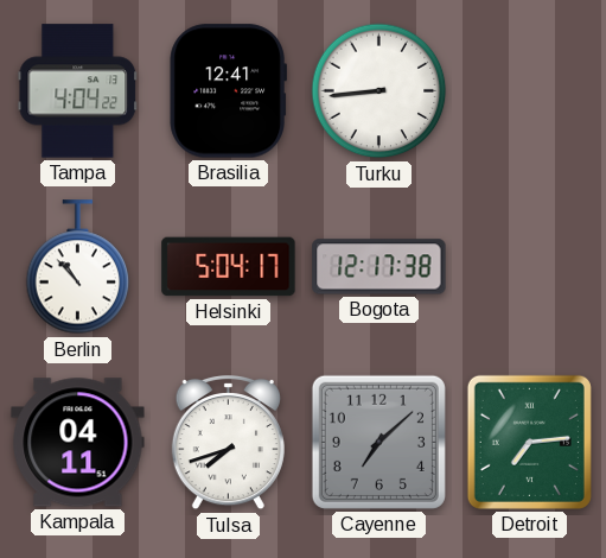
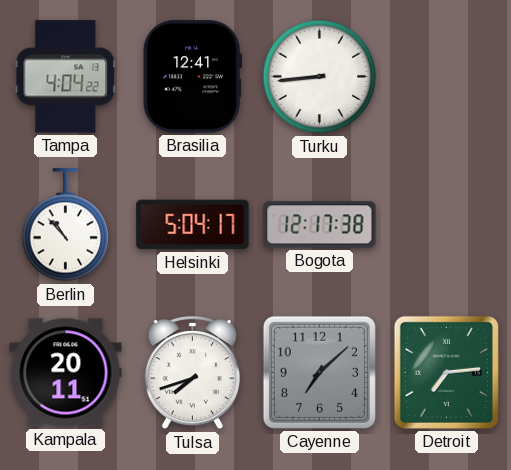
Kampala: 04:11 -> 20:11
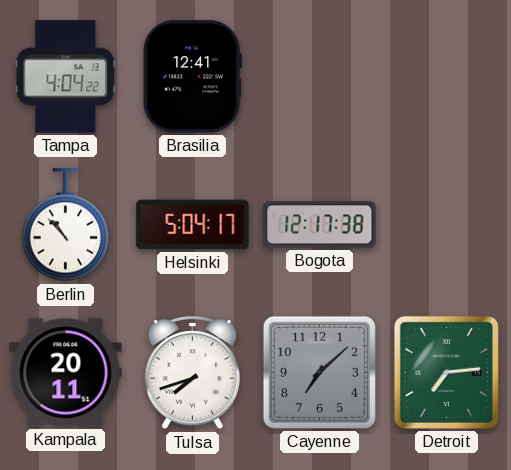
Turku: 8:44 -> none
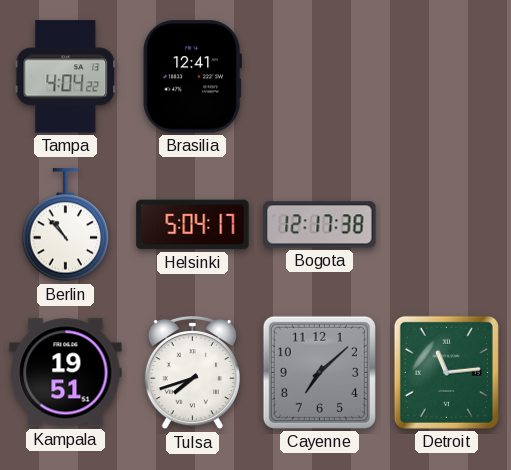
Kampala: 20:11 -> 19:51
Detroit: 7:14 -> 11:14
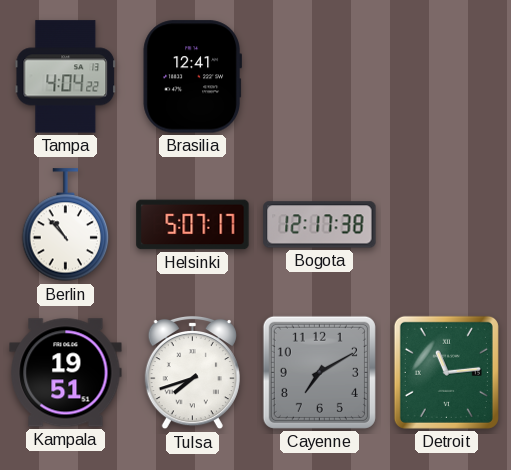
Helsinki: 5:04 -> 5:07
Cayenne: 7:08 -> 7:10
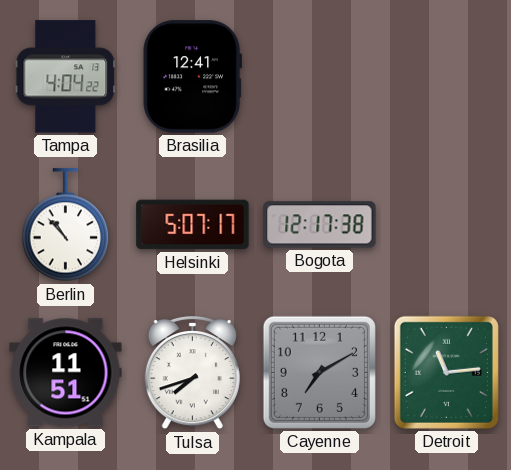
Kampala: 19:51 -> 11:51
